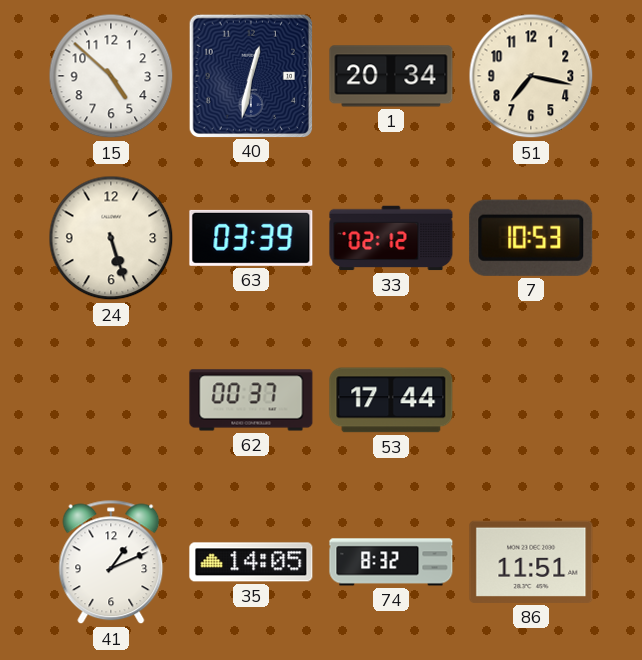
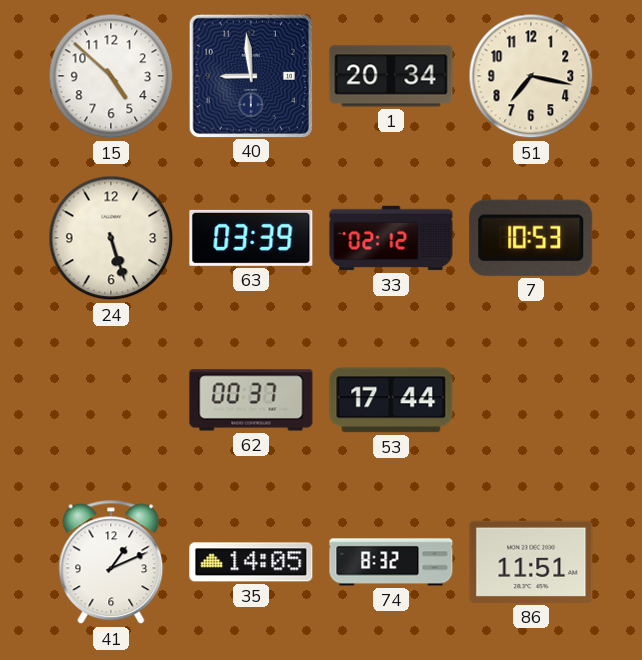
40: 12:32 -> 8:59
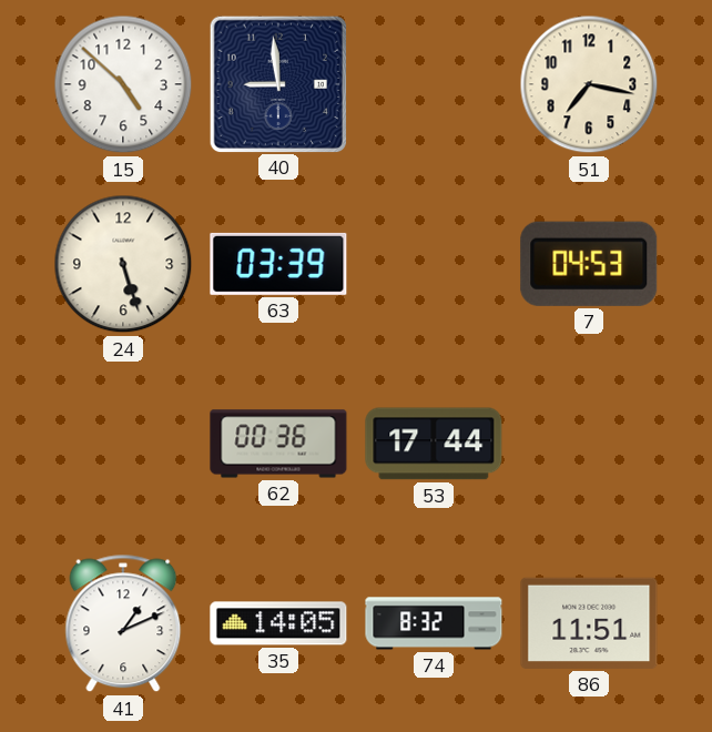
1: 20:34 -> none
33: 02:12 -> none
7: 10:53 -> 04:53
62: 00:37 -> 00:36
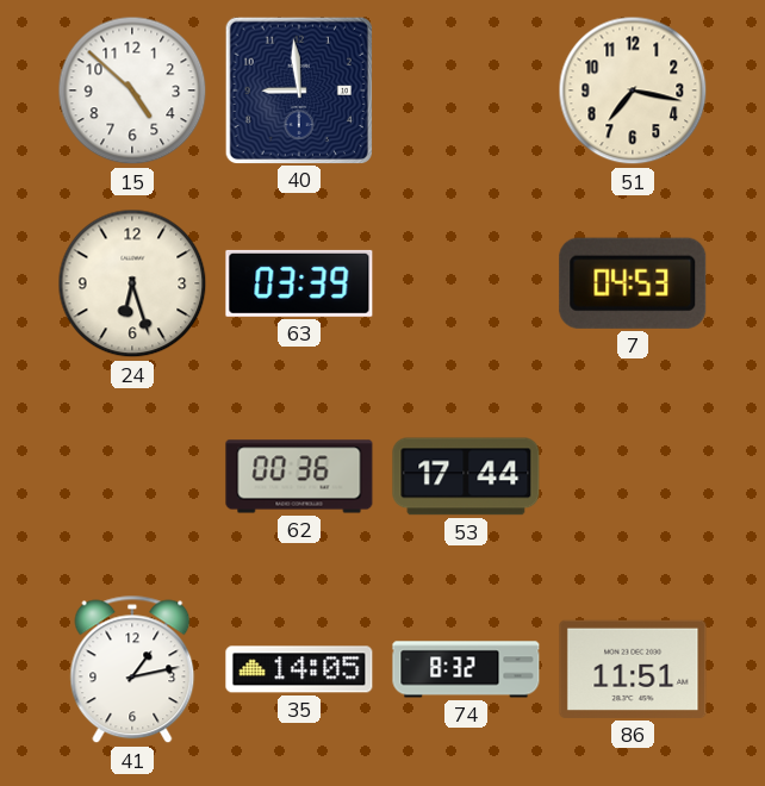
24: 5:27 -> 6:27
41: 1:11 -> 1:13
